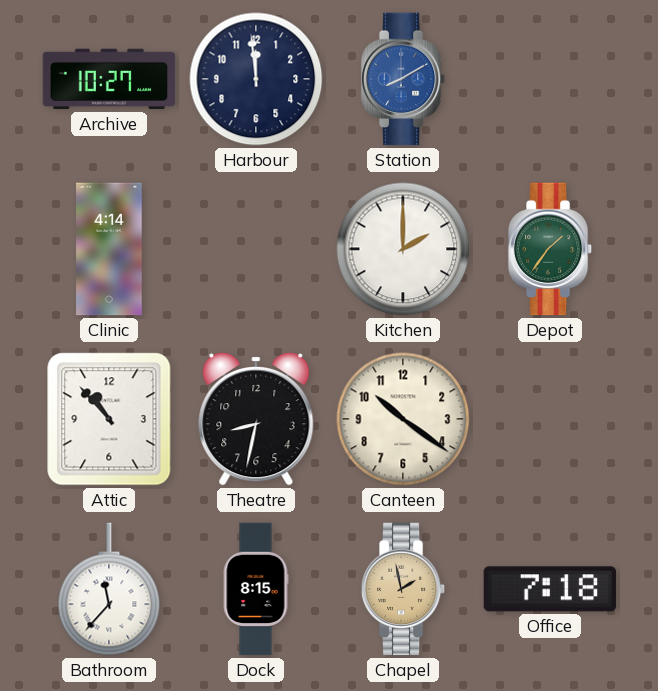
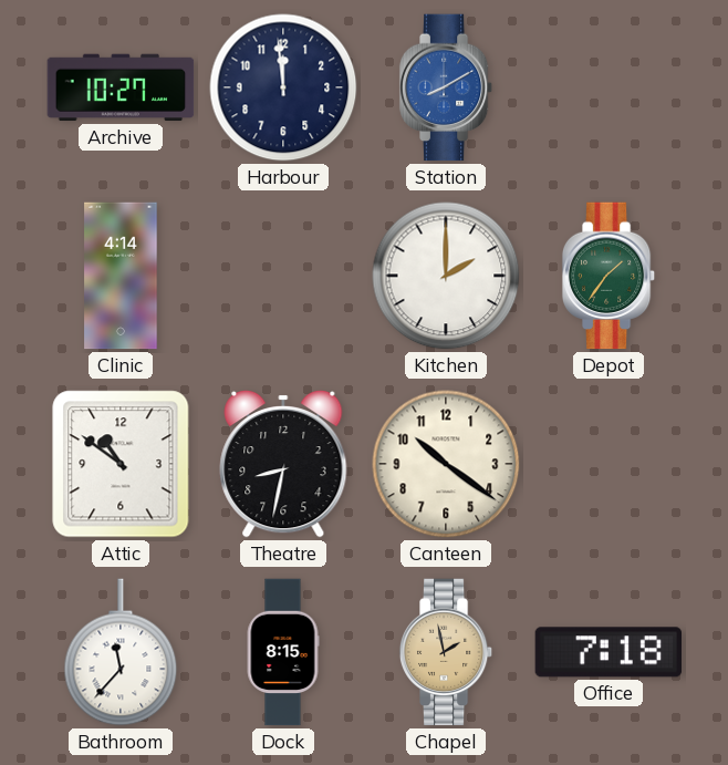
Attic: 10:53 -> 10:51
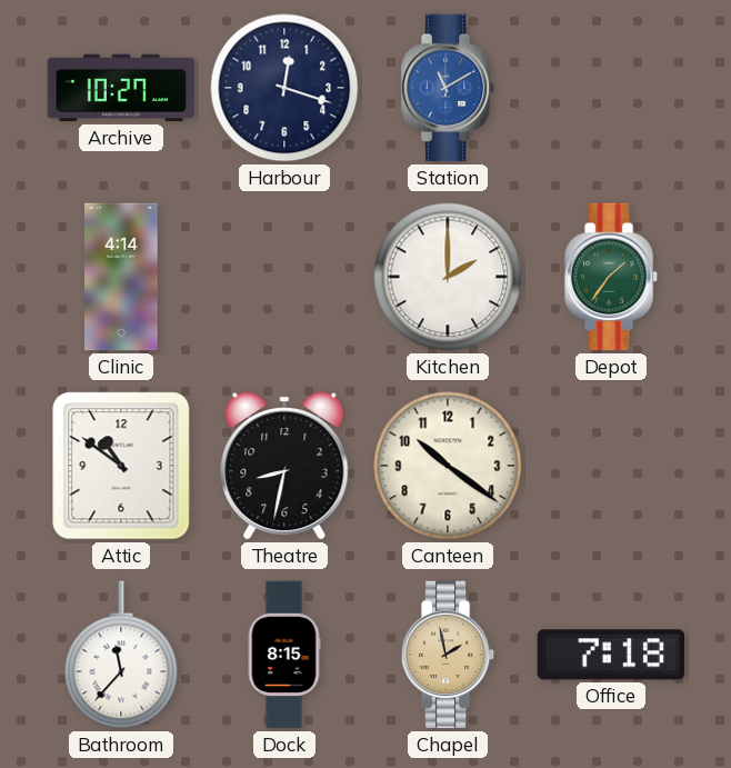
Harbour: 11:59 -> 12:18
Station: 8:10 -> 11:10
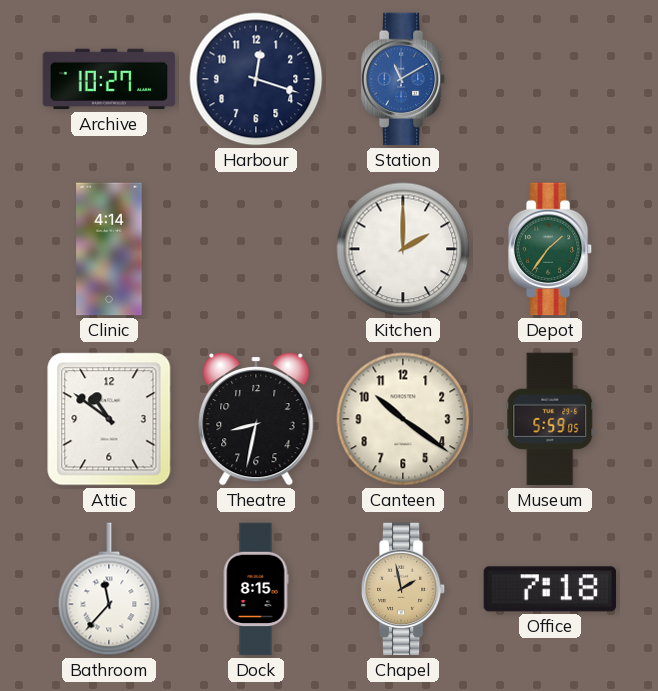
Museum: none -> 5:59
